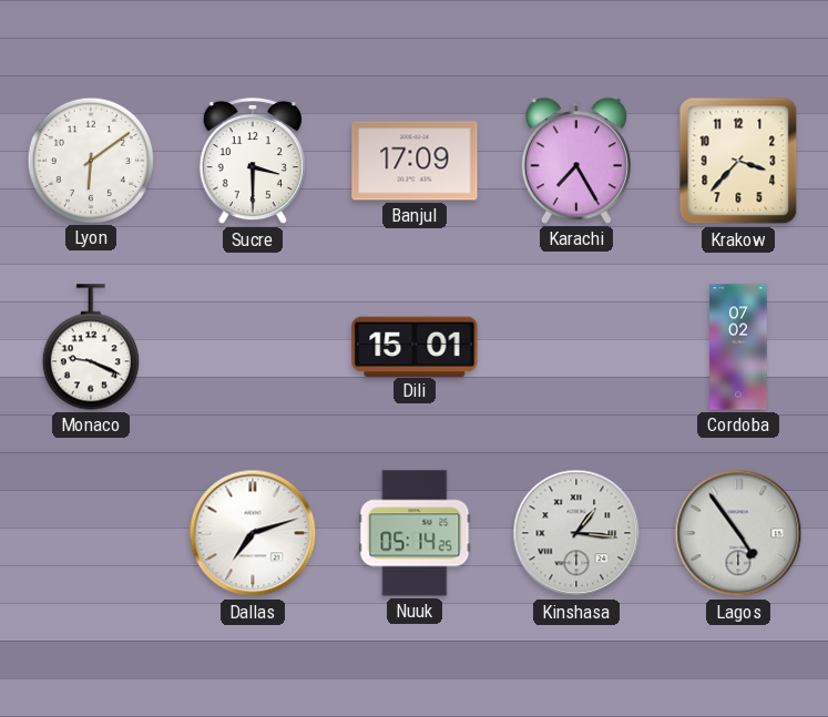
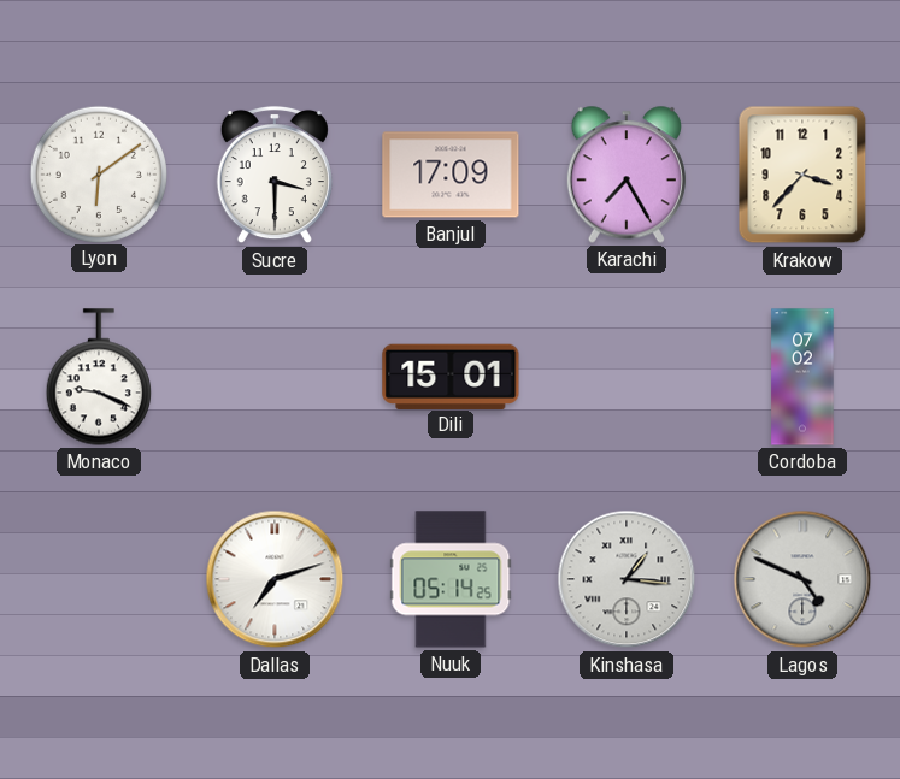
Lagos: 4:54 -> 4:49
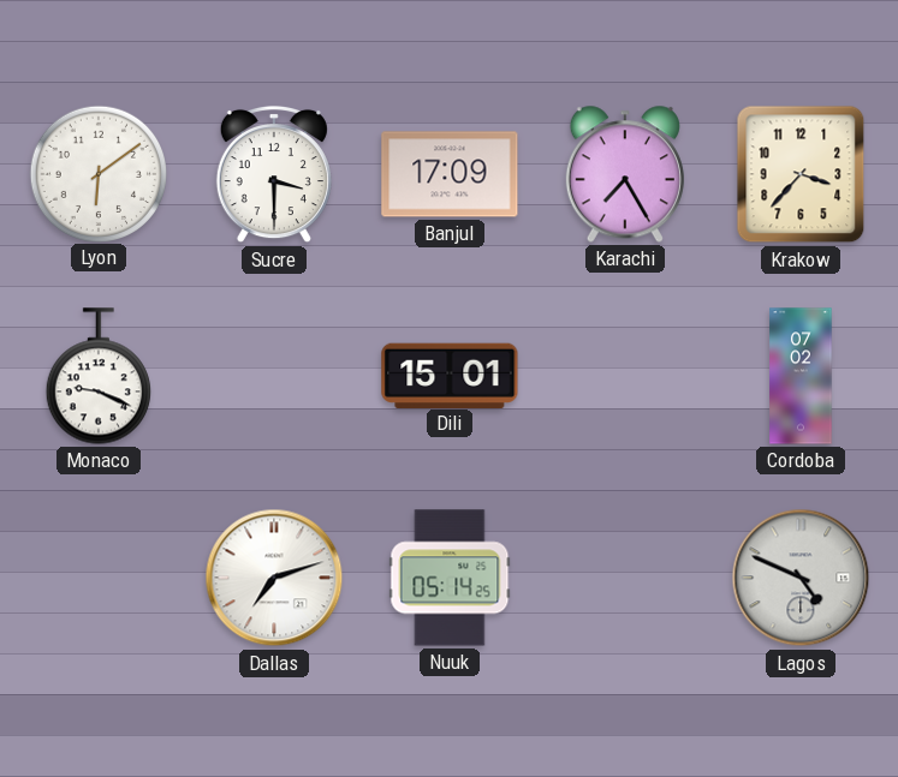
Kinshasa: 1:16 -> none
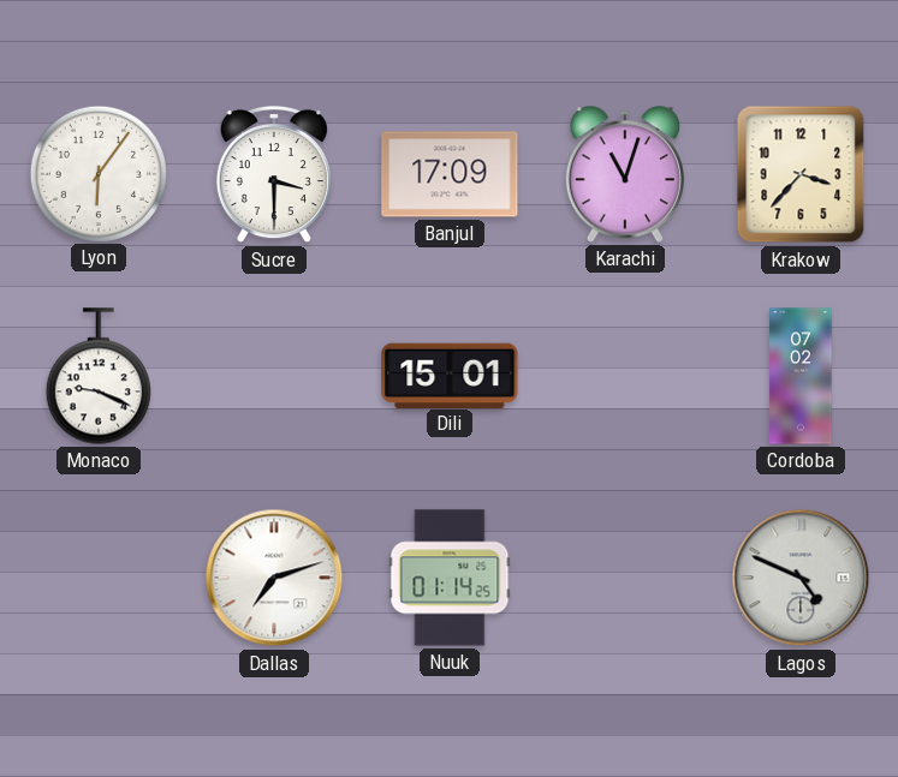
Lyon: 6:09 -> 6:06
Karachi: 7:25 -> 11:03
Nuuk: 05:14 -> 01:14
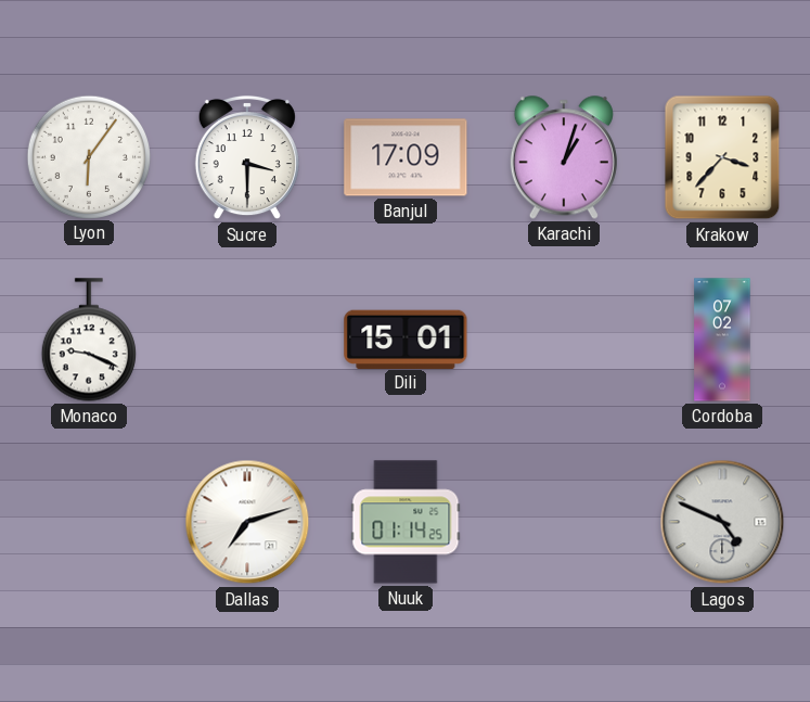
Karachi: 11:03 -> 1:03
